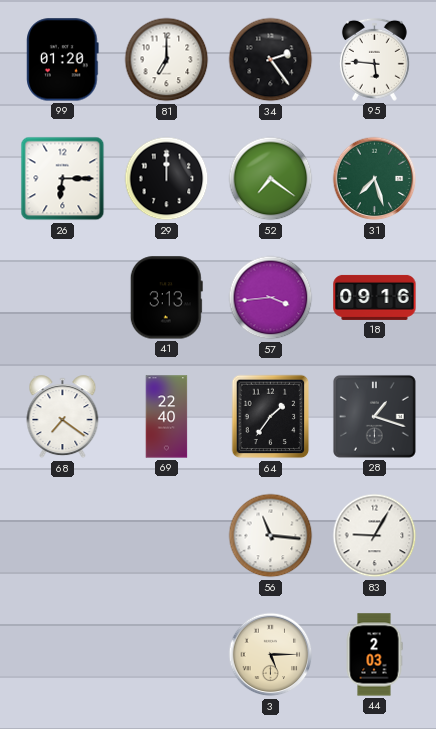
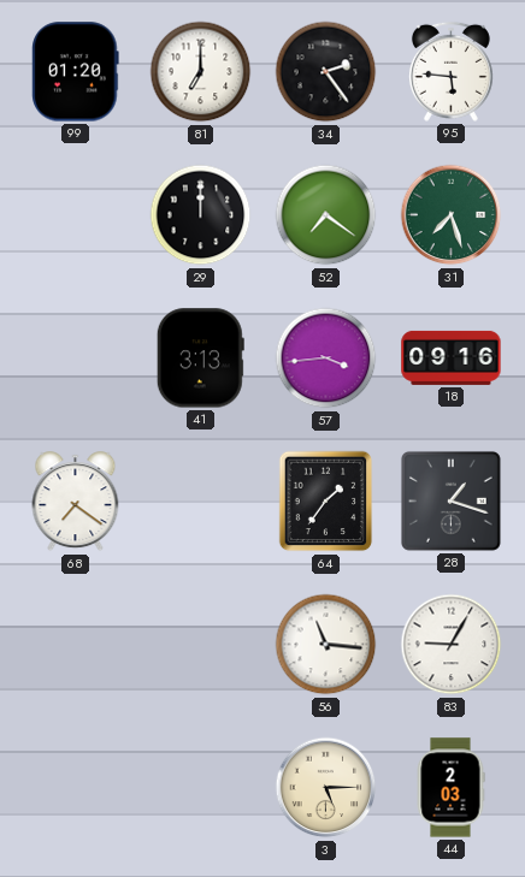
26: 6:15 -> none
69: 22:40 -> none
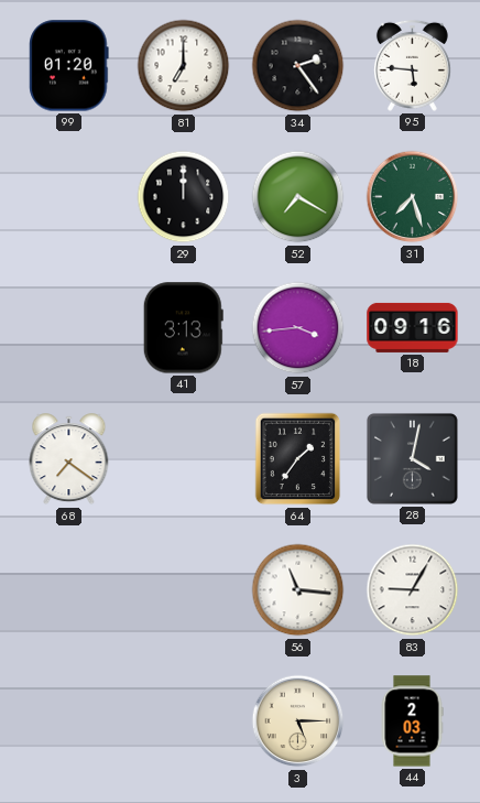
52: 7:21 -> 7:20
28: 1:18 -> 4:02
